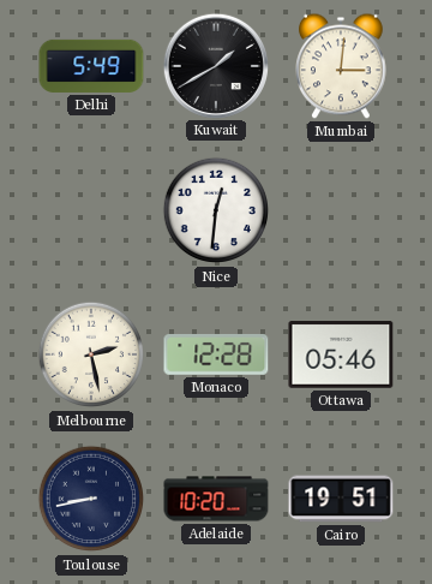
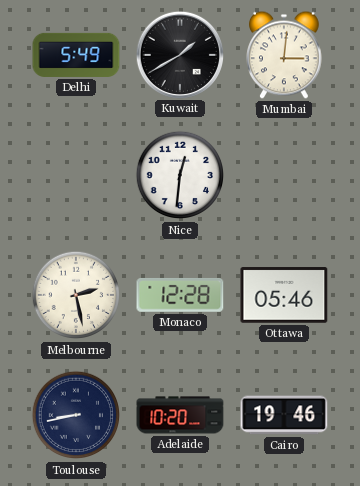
Cairo: 19:51 -> 19:46
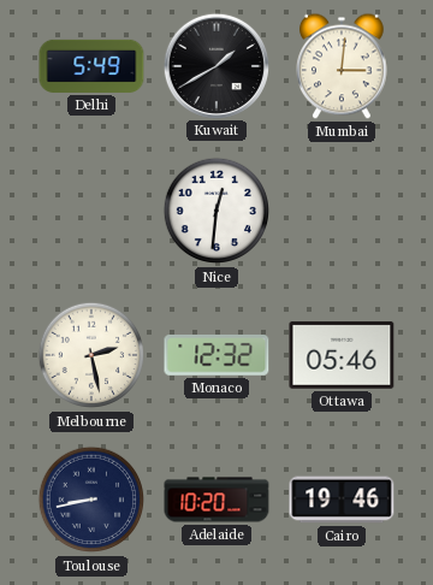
Monaco: 12:28 -> 12:32
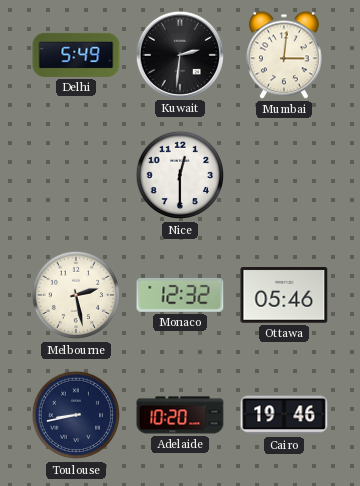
Kuwait: 1:40 -> 2:31
Nice: 12:31 -> 12:30
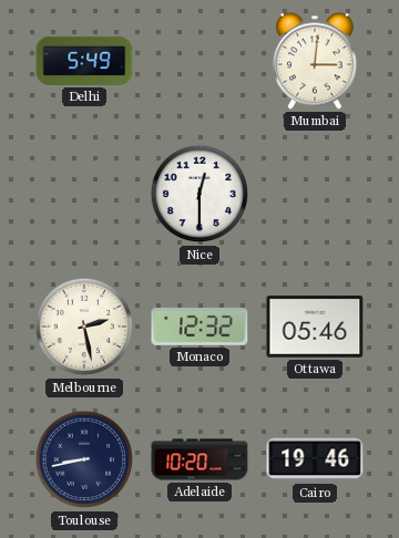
Kuwait: 2:31 -> none
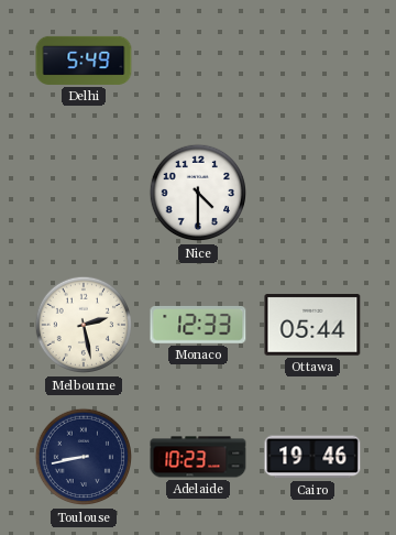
Mumbai: 3:01 -> none
Nice: 12:30 -> 4:30
Monaco: 12:32 -> 12:33
Ottawa: 05:46 -> 05:44
Adelaide: 10:20 -> 10:23
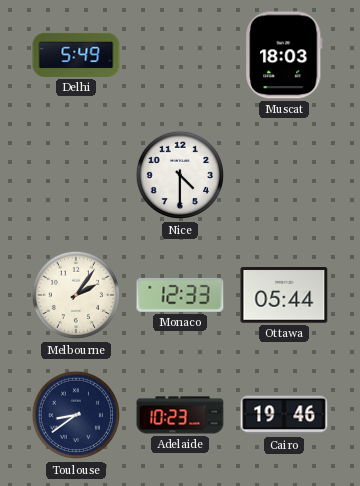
Muscat: none -> 18:03
Melbourne: 2:28 -> 2:06
Toulouse: 8:43 -> 8:39
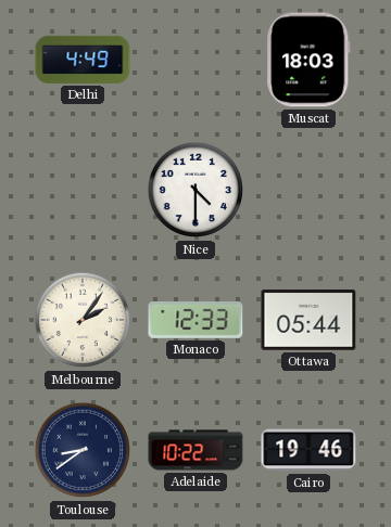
Delhi: 5:49 -> 4:49
Adelaide: 10:23 -> 10:22
